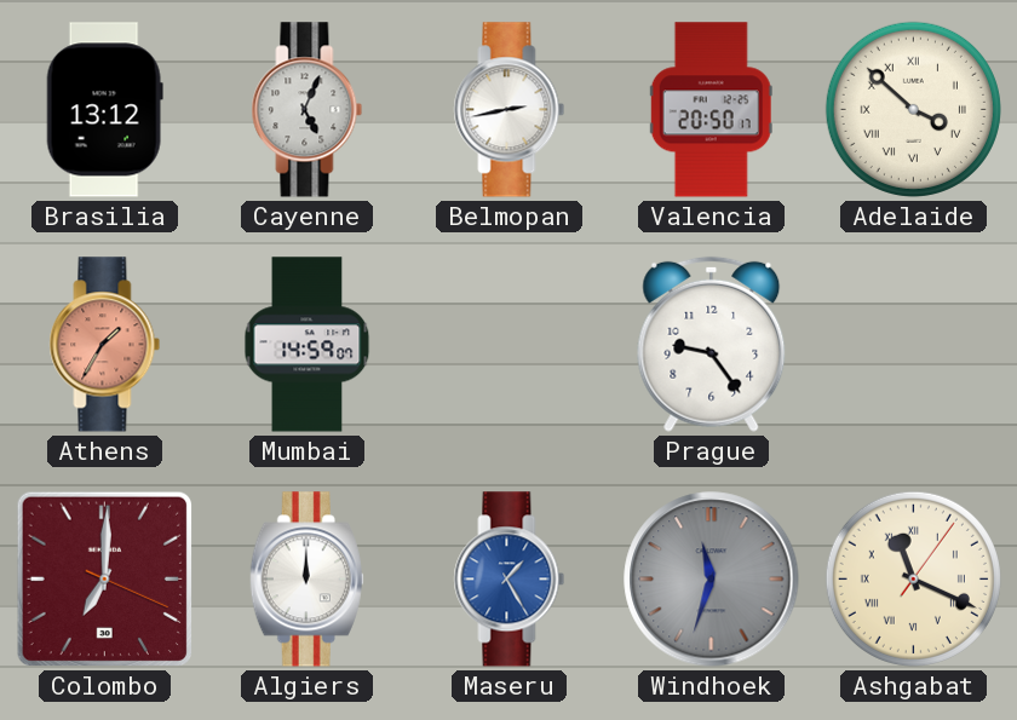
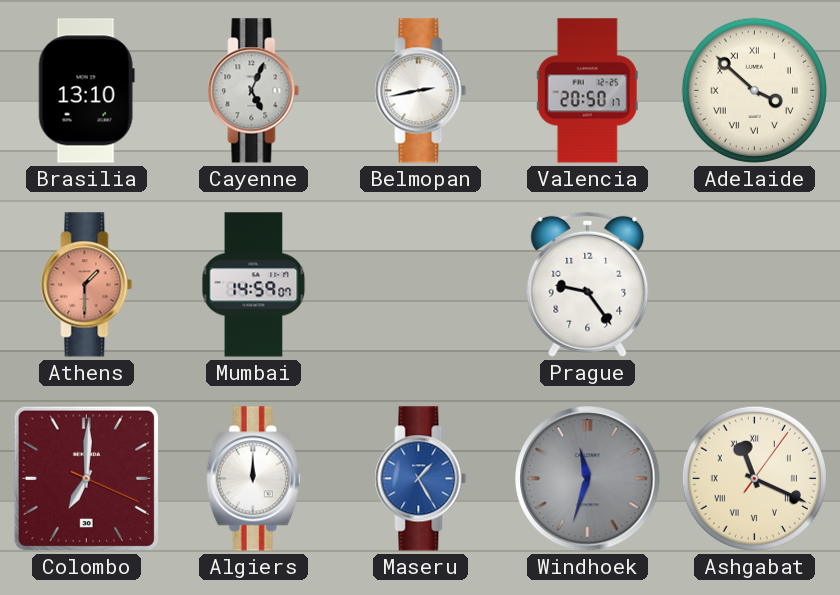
Brasilia: 13:12 -> 13:10
Athens: 1:35 -> 1:30
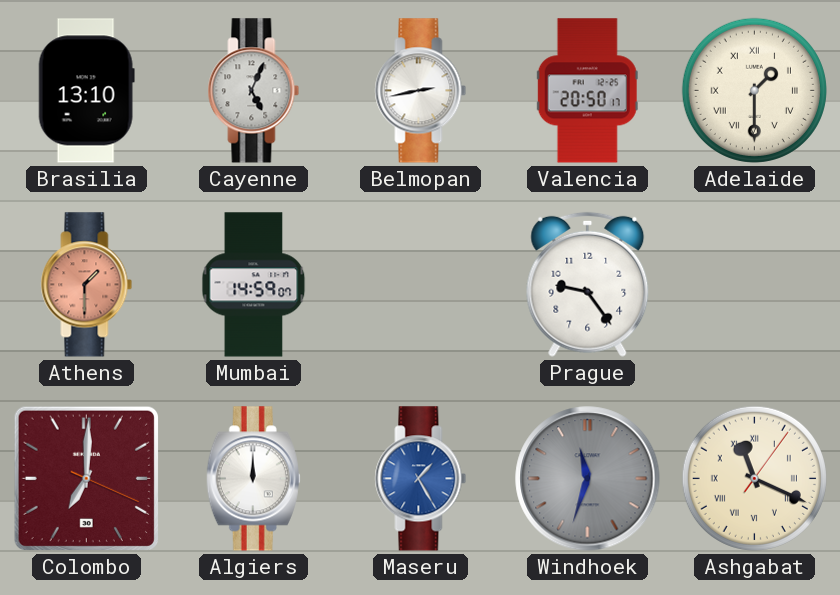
Adelaide: 3:52 -> 1:30
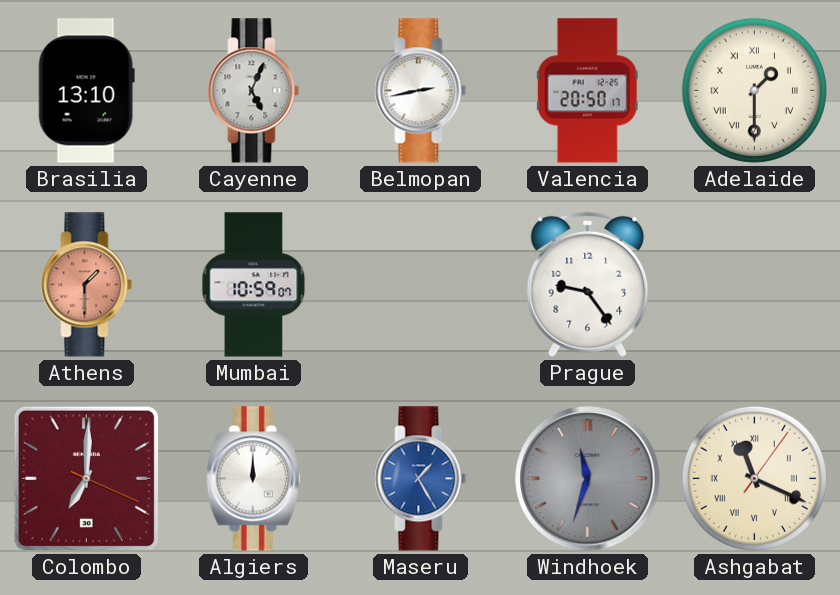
Mumbai: 14:59 -> 10:59
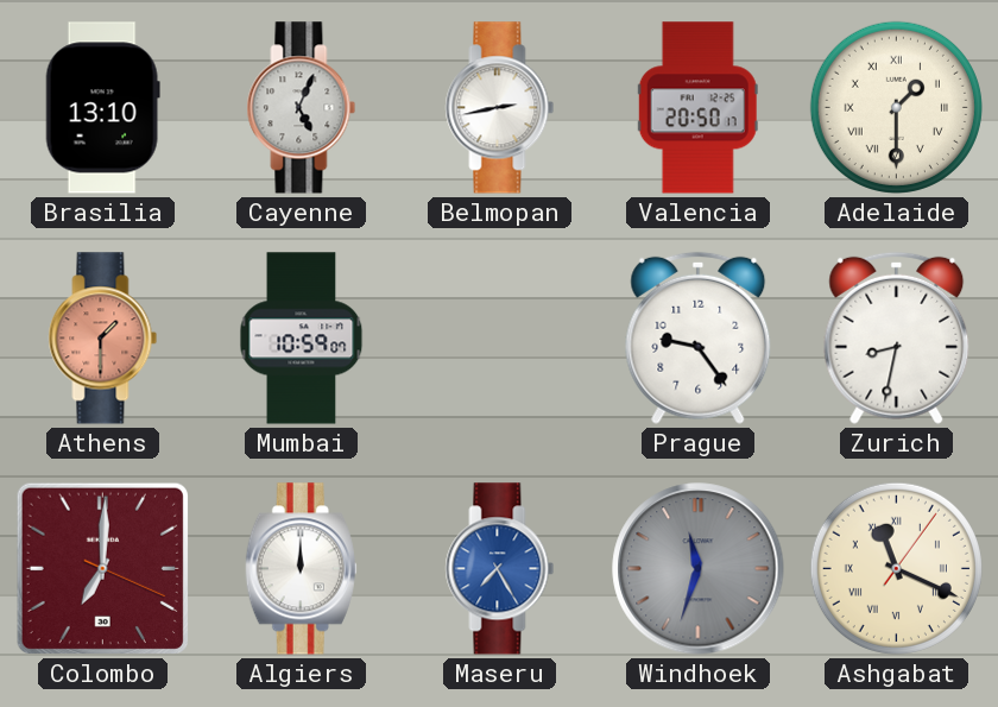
Zurich: none -> 8:32
Maseru: 1:25 -> 7:25
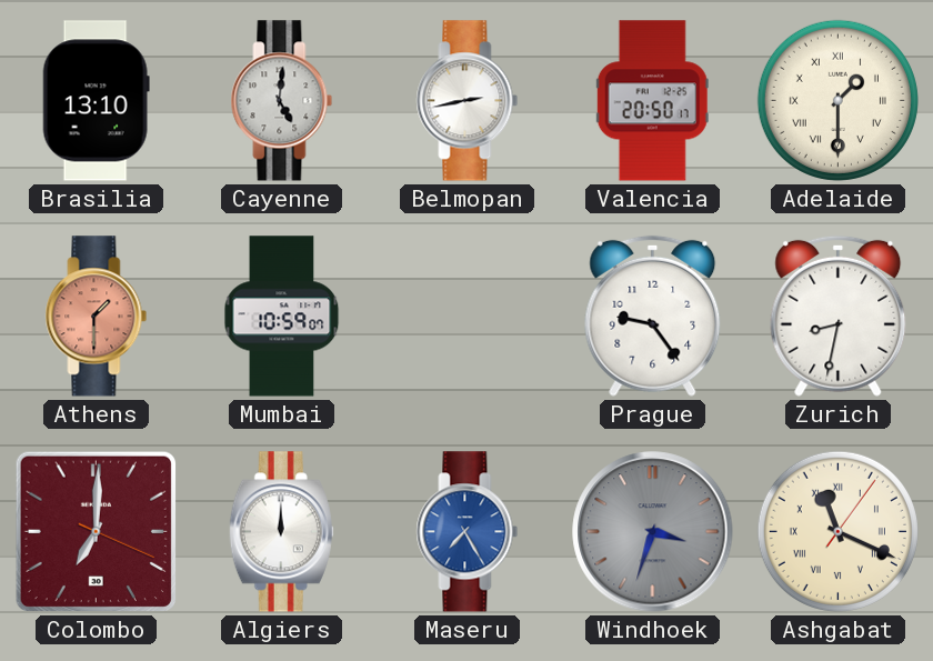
Cayenne: 5:04 -> 5:01
Windhoek: 11:33 -> 3:33
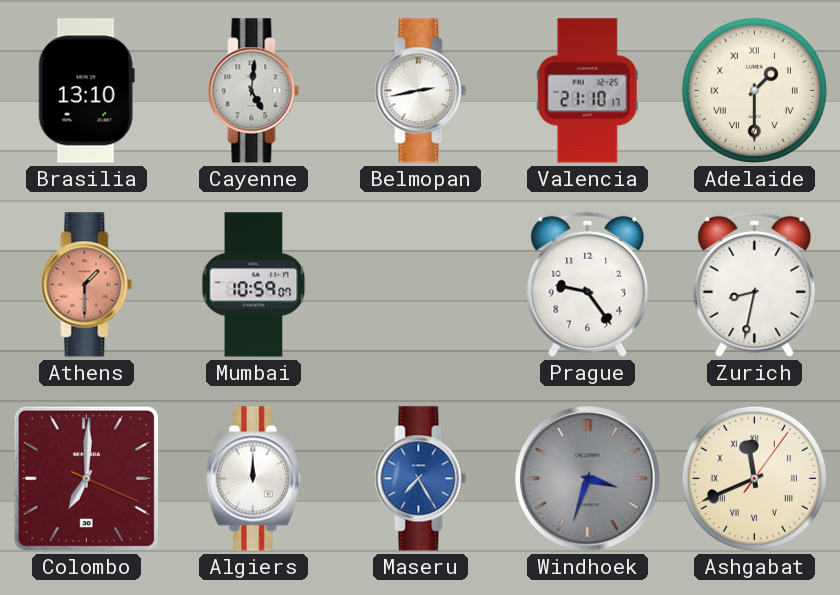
Valencia: 20:50 -> 21:10
Ashgabat: 11:19 -> 11:41
